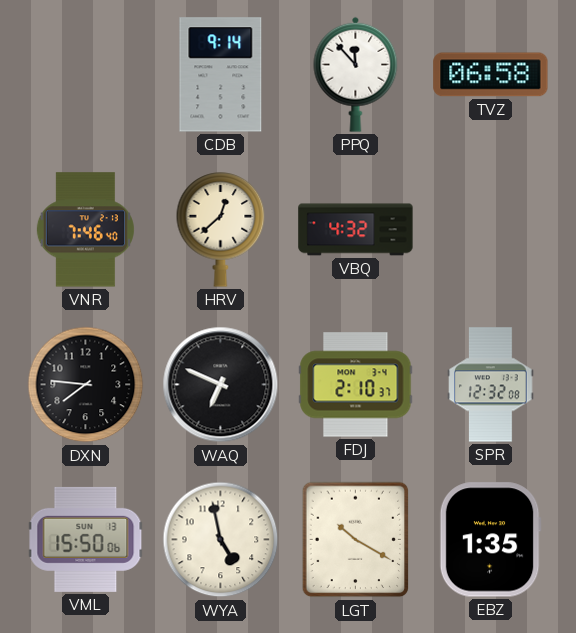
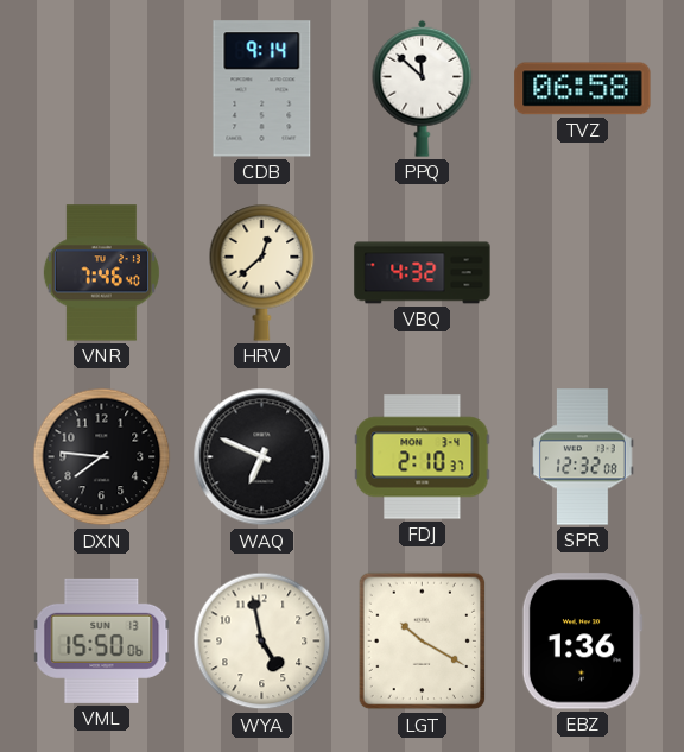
PPQ: 11:53 -> 11:52
EBZ: 1:35 -> 1:36
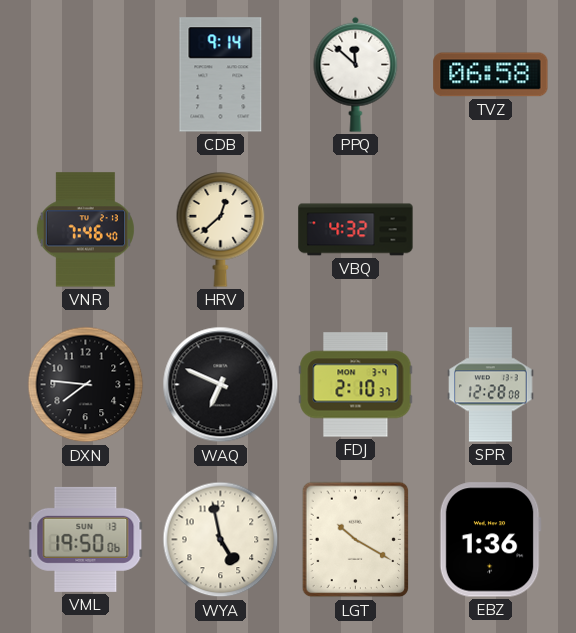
SPR: 12:32 -> 12:28
VML: 15:50 -> 19:50
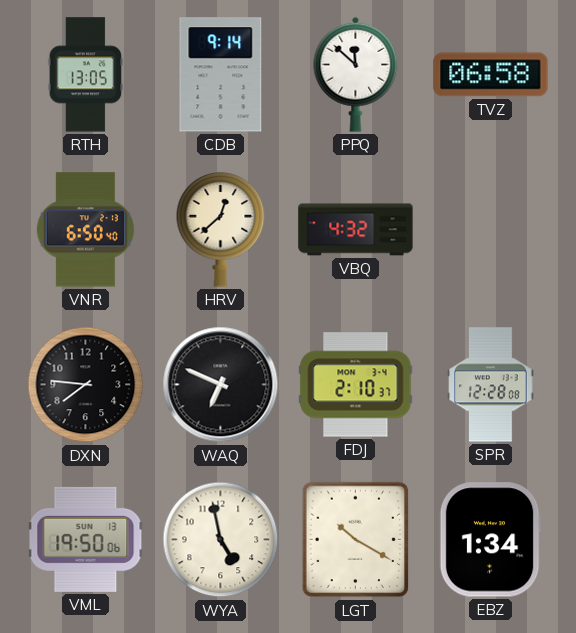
RTH: none -> 13:05
VNR: 7:46 -> 6:50
EBZ: 1:36 -> 1:34
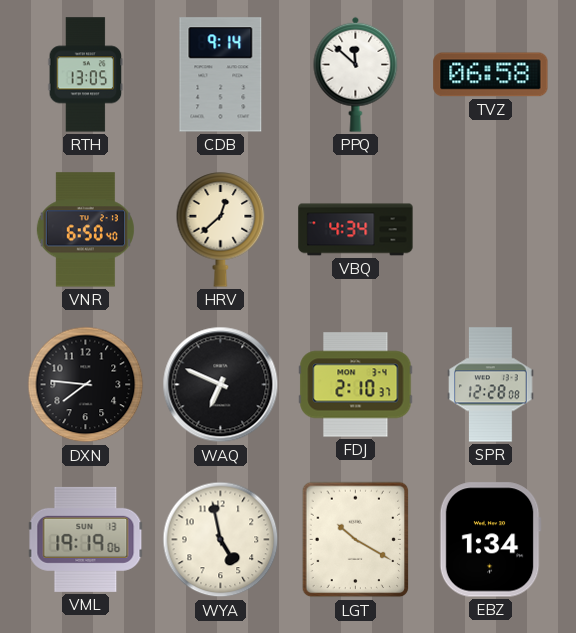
VBQ: 4:32 -> 4:34
VML: 19:50 -> 19:19
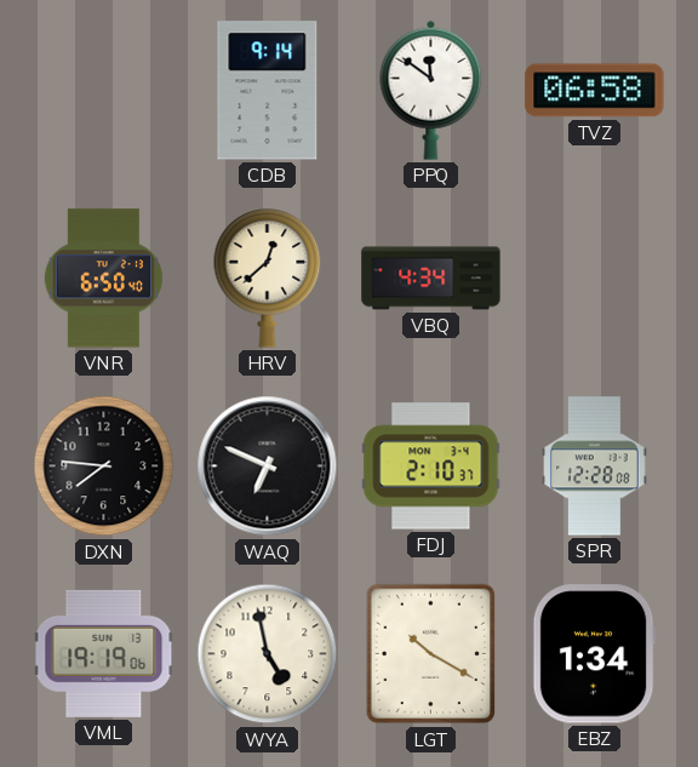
RTH: 13:05 -> none
PPQ: 11:52 -> 11:51
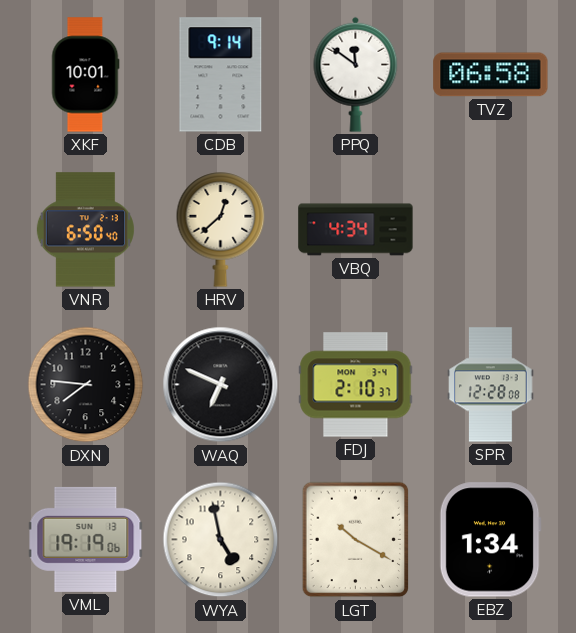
XKF: none -> 10:01
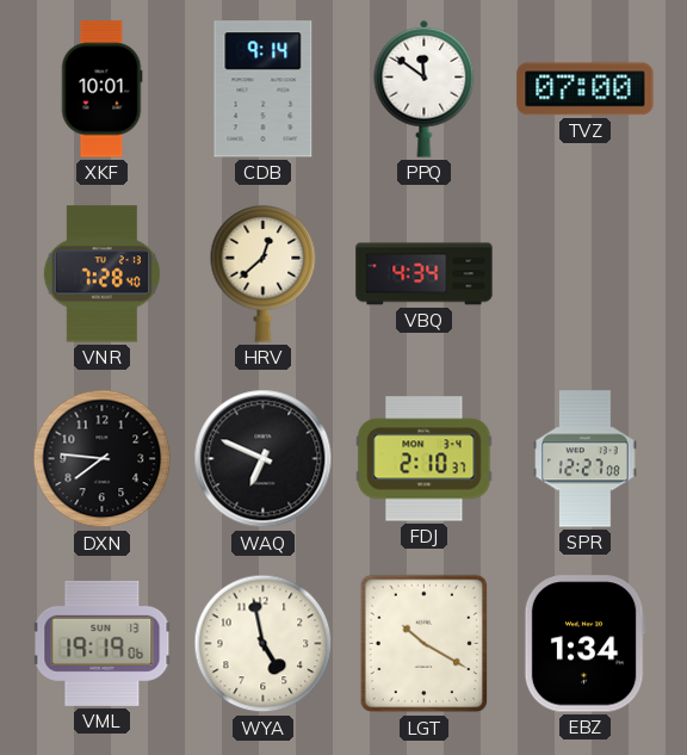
TVZ: 06:58 -> 07:00
VNR: 6:50 -> 7:28
SPR: 12:28 -> 12:27
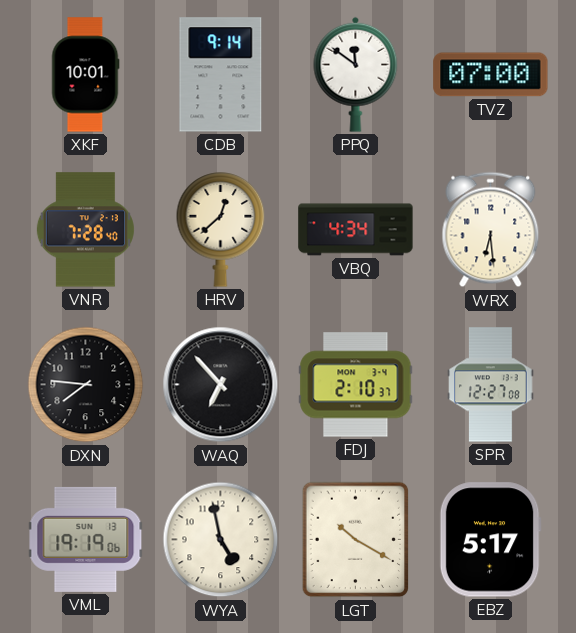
WRX: none -> 6:29
WAQ: 6:49 -> 6:53
EBZ: 1:34 -> 5:17
